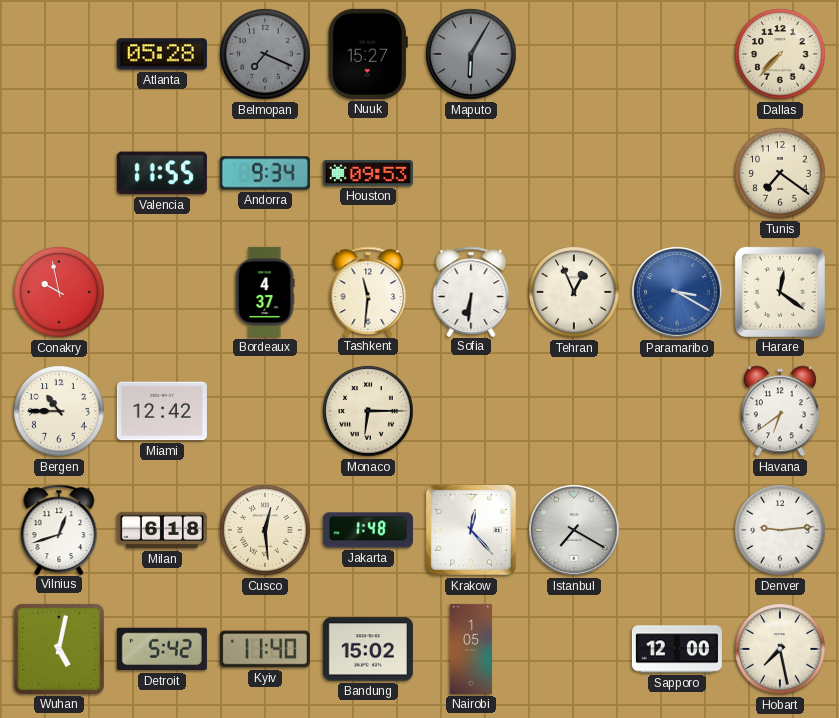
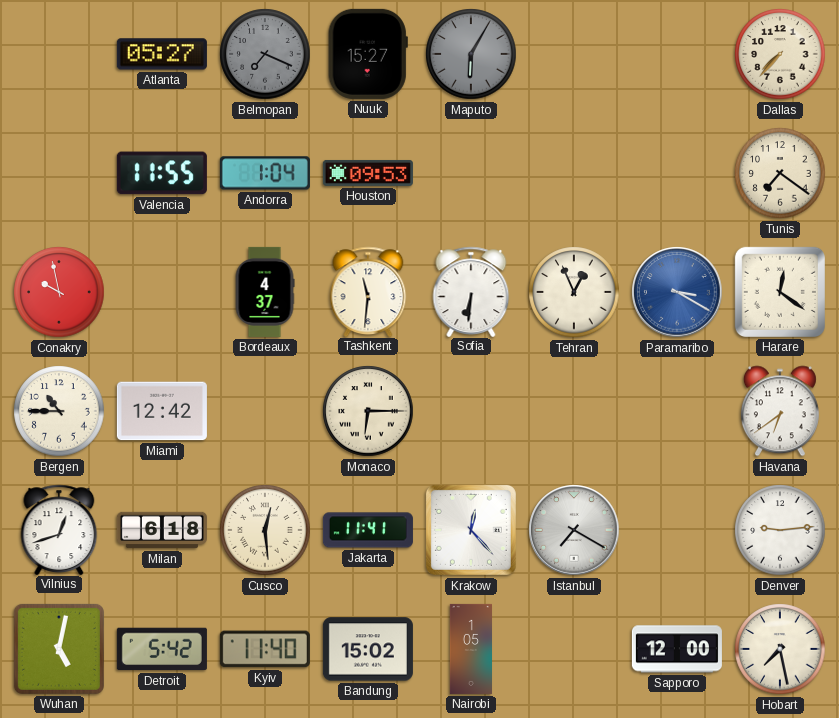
Atlanta: 05:28 -> 05:27
Andorra: 9:34 -> 1:04
Jakarta: 1:48 -> 11:41
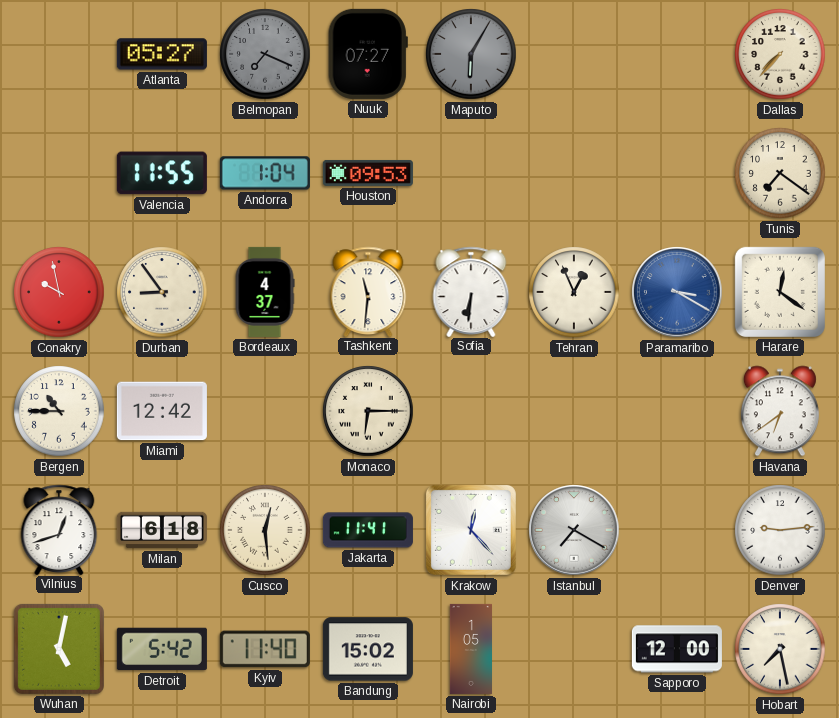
Nuuk: 15:27 -> 07:27
Durban: none -> 8:54
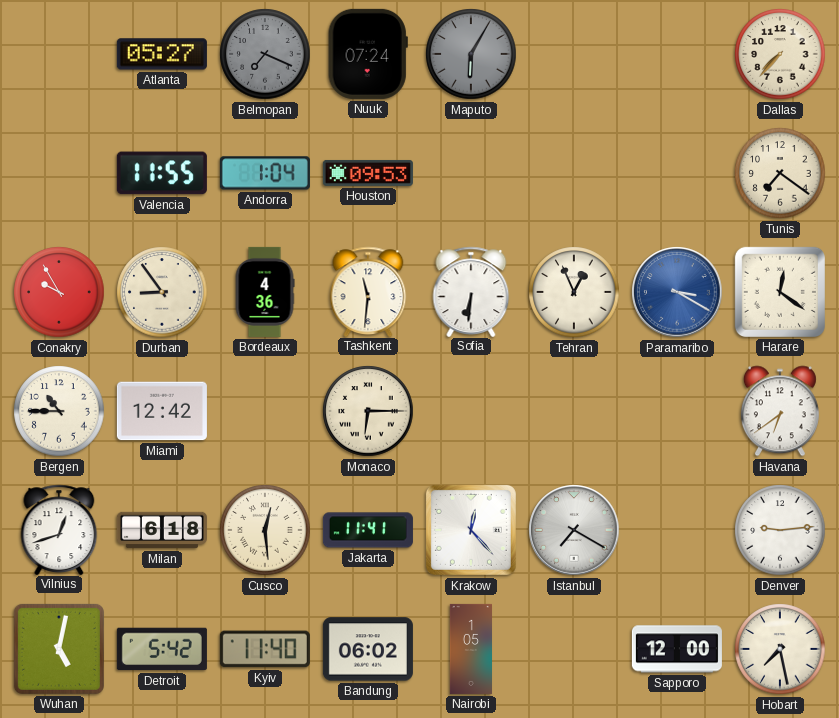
Nuuk: 07:27 -> 07:24
Conakry: 9:58 -> 9:55
Bordeaux: 4:37 -> 4:36
Bandung: 15:02 -> 06:02
